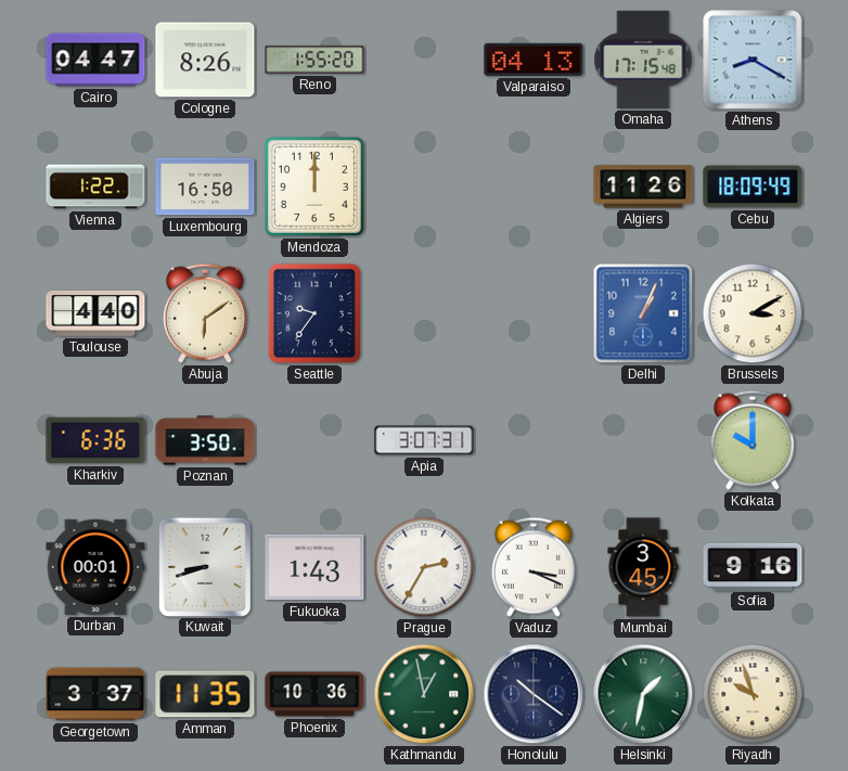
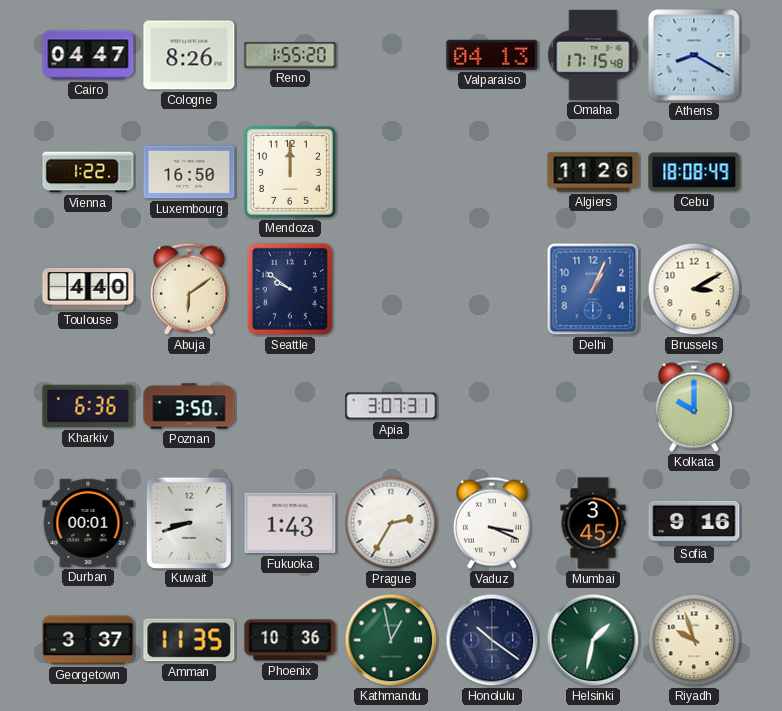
Cebu: 18:09 -> 18:08
Seattle: 9:36 -> 9:51
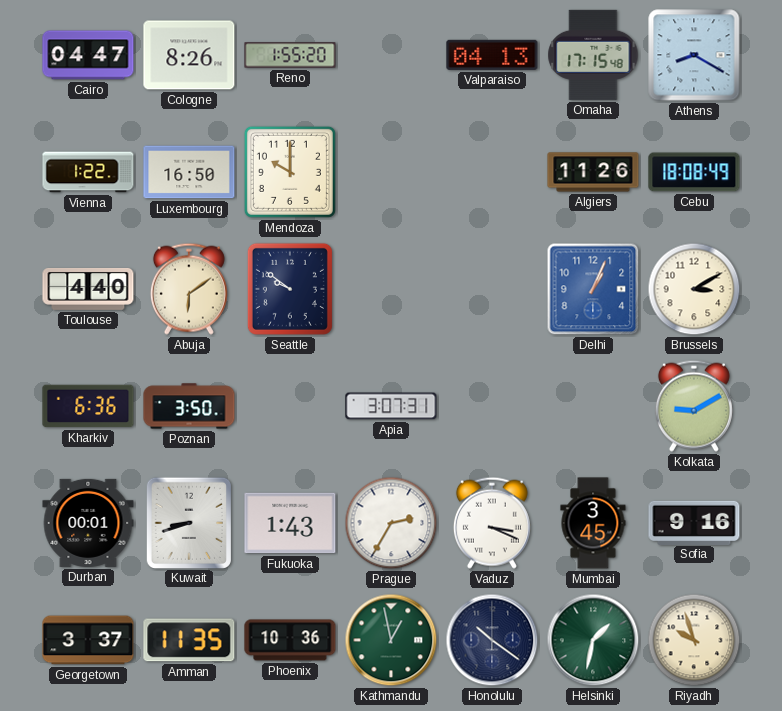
Mendoza: 12:00 -> 10:00
Kolkata: 10:00 -> 9:10
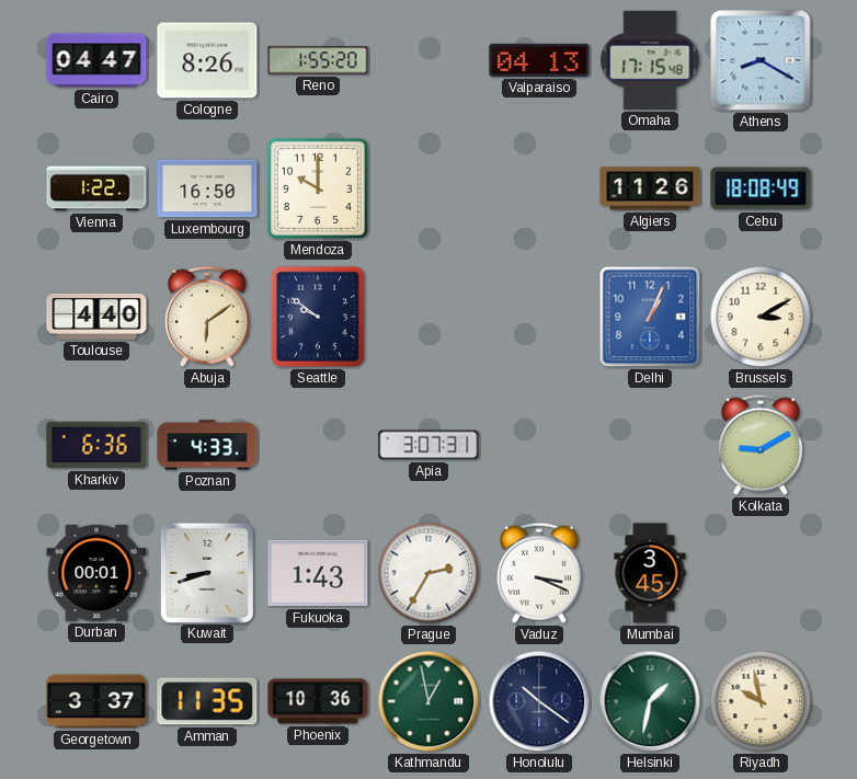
Poznan: 3:50 -> 4:33
Sofia: 9:16 -> none
Riyadh: 9:57 -> 9:58
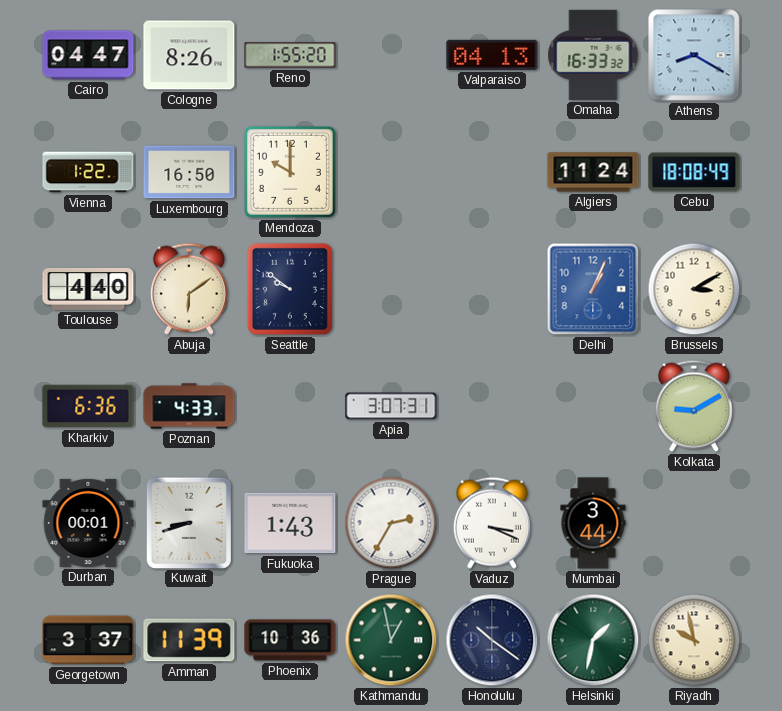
Omaha: 17:15 -> 16:33
Algiers: 11:26 -> 11:24
Mumbai: 3:45 -> 3:44
Amman: 11:35 -> 11:39
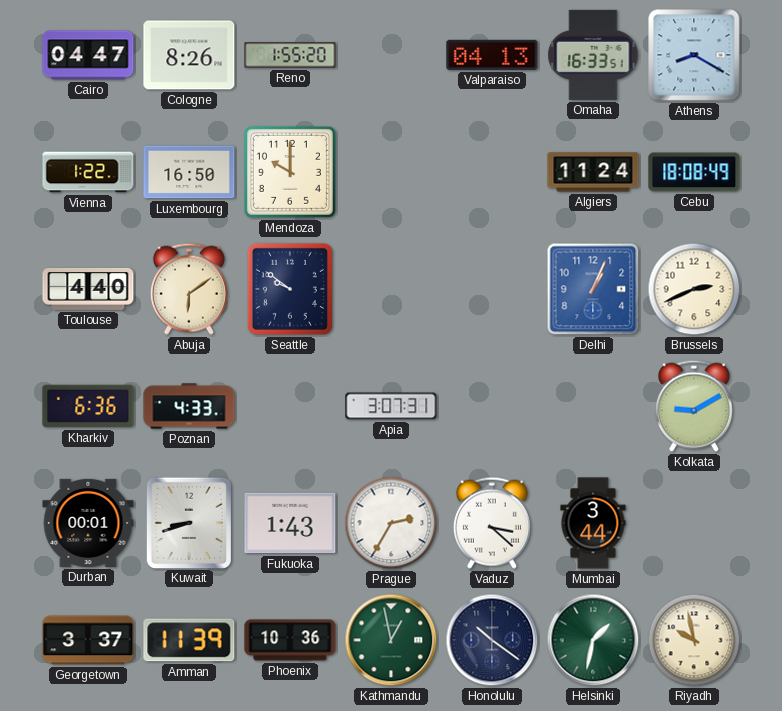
Omaha: 16:33:32 -> 16:33:51
Brussels: 3:10 -> 2:41
Vaduz: 3:19 -> 3:22
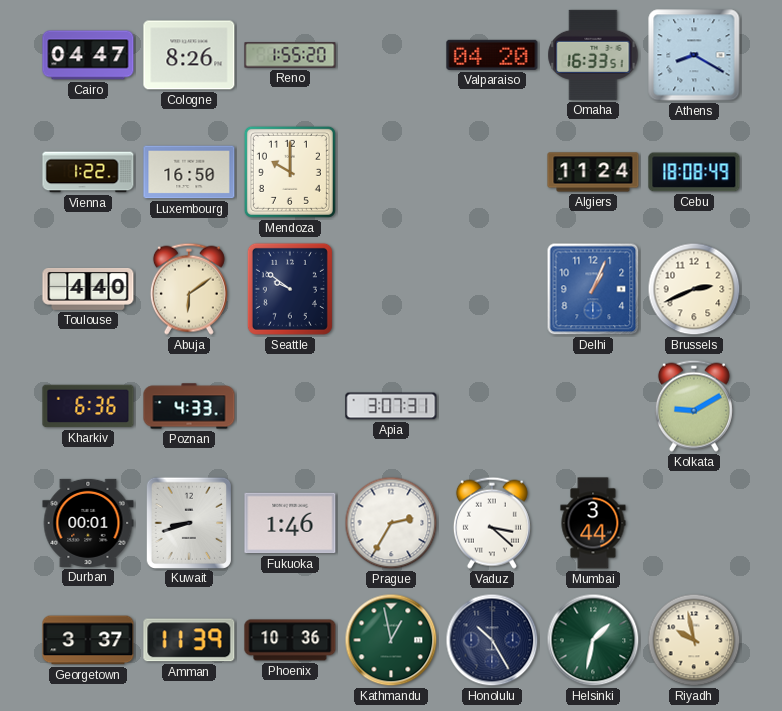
Valparaiso: 04:13 -> 04:20
Fukuoka: 1:43 -> 1:46
Honolulu: 10:21 -> 10:25
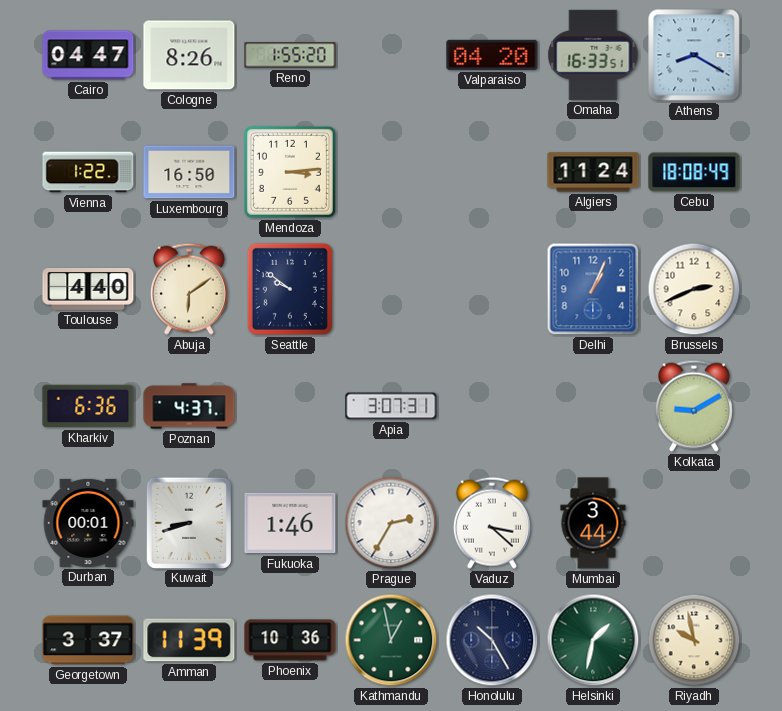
Mendoza: 10:00 -> 3:14
Poznan: 4:33 -> 4:37
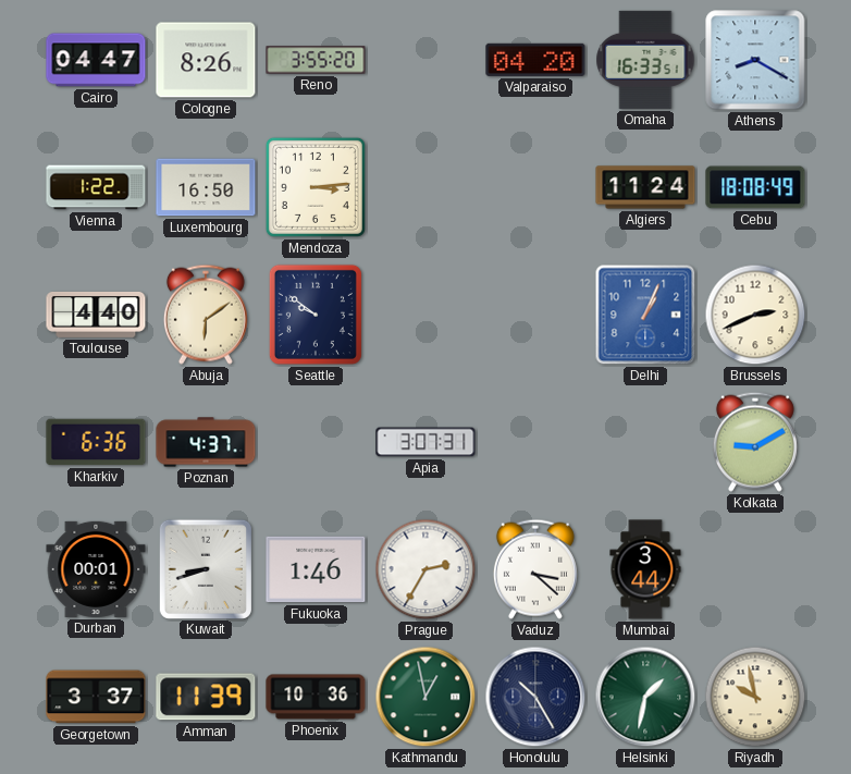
Reno: 1:55 -> 3:55
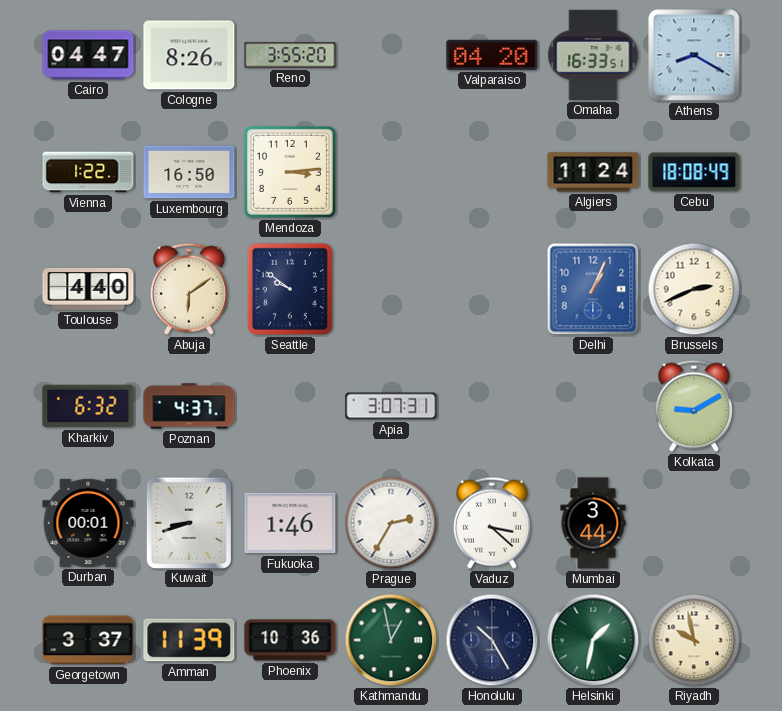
Kharkiv: 6:36 -> 6:32
